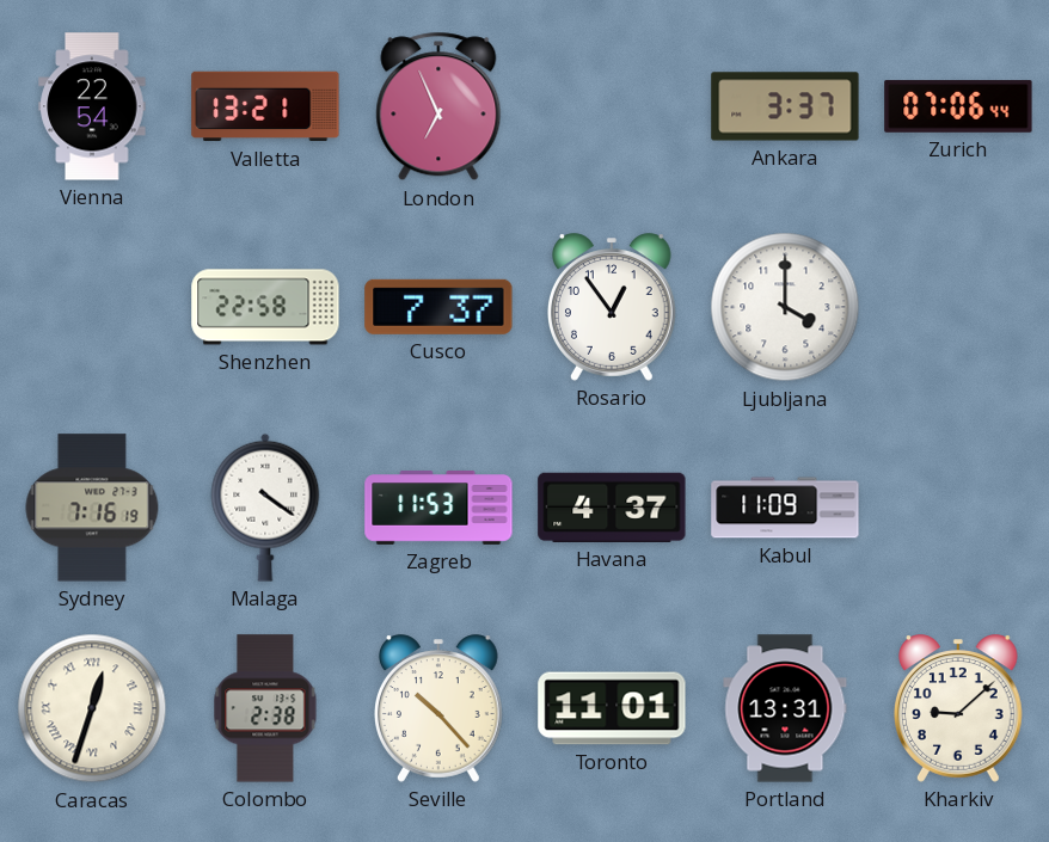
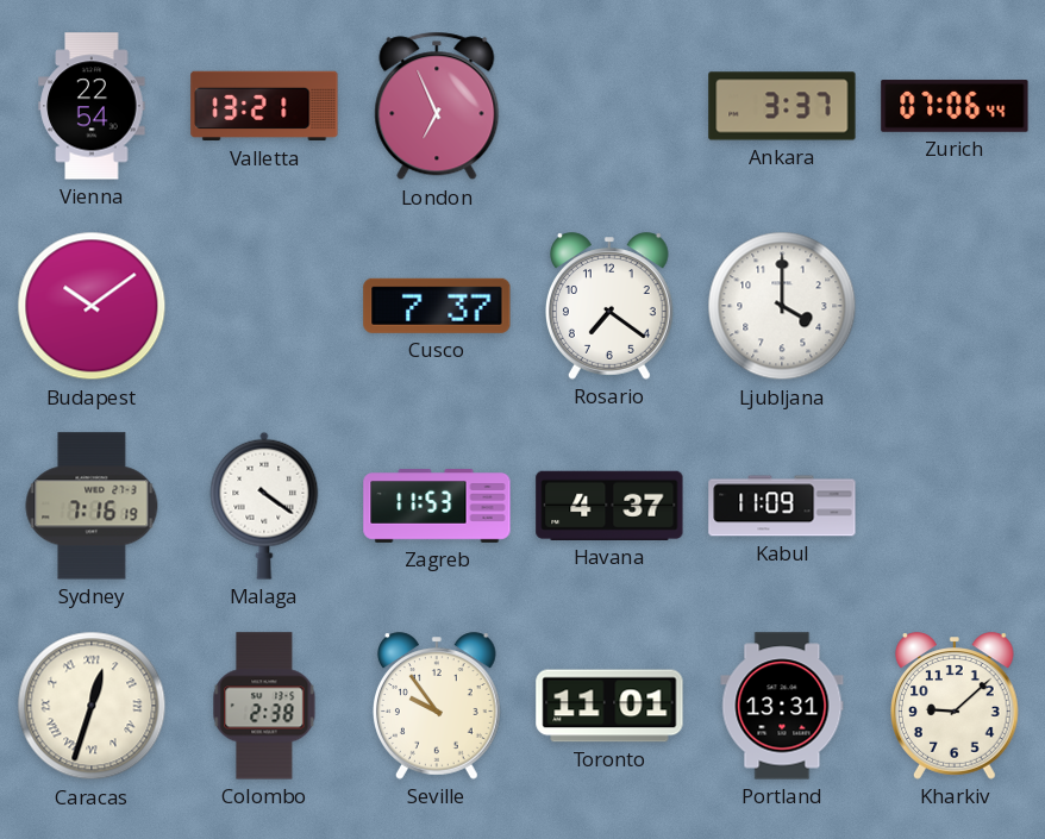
Budapest: none -> 10:09
Shenzhen: 22:58 -> none
Rosario: 12:54 -> 7:21
Seville: 10:23 -> 9:54
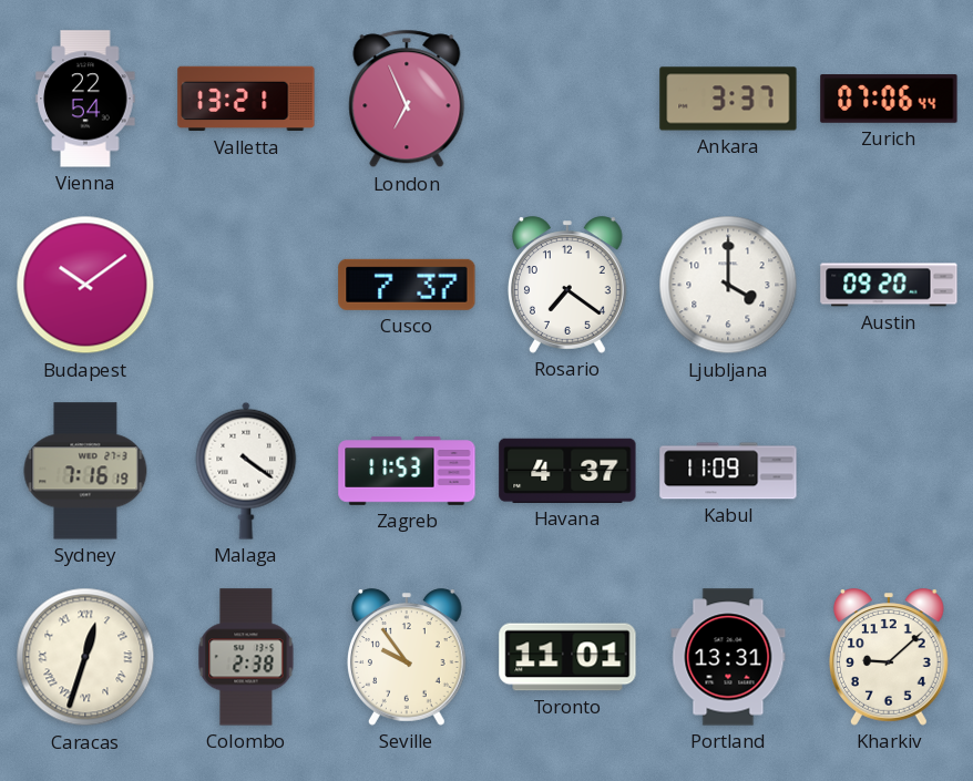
Austin: none -> 09:20
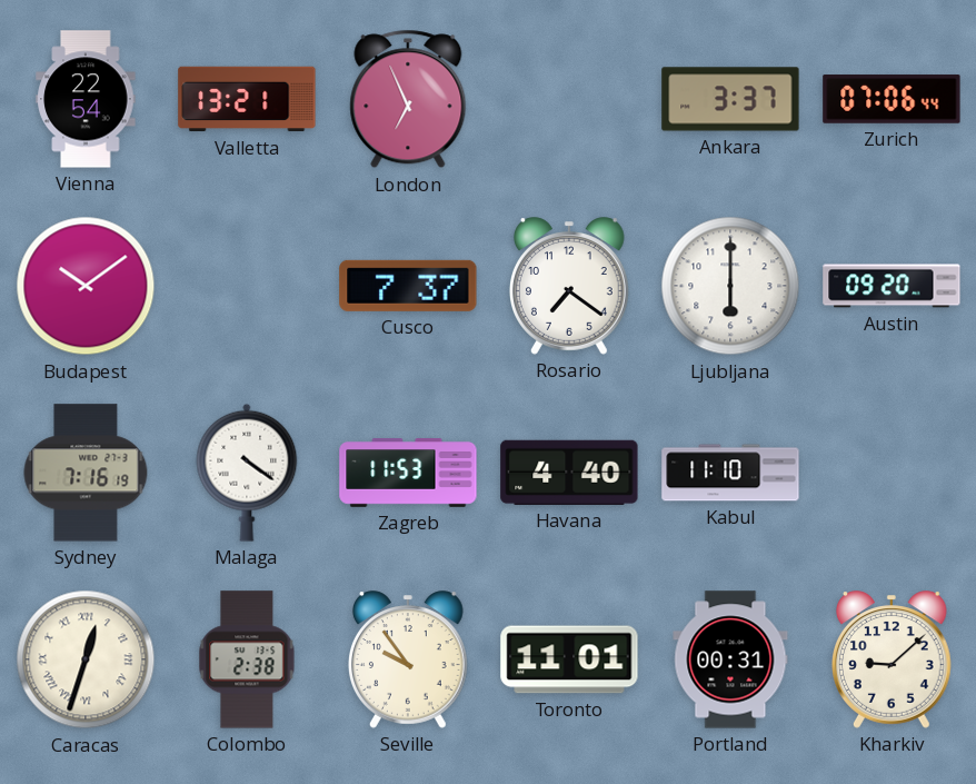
Ljubljana: 4:00 -> 6:00
Havana: 4:37 -> 4:40
Kabul: 11:09 -> 11:10
Portland: 13:31 -> 00:31
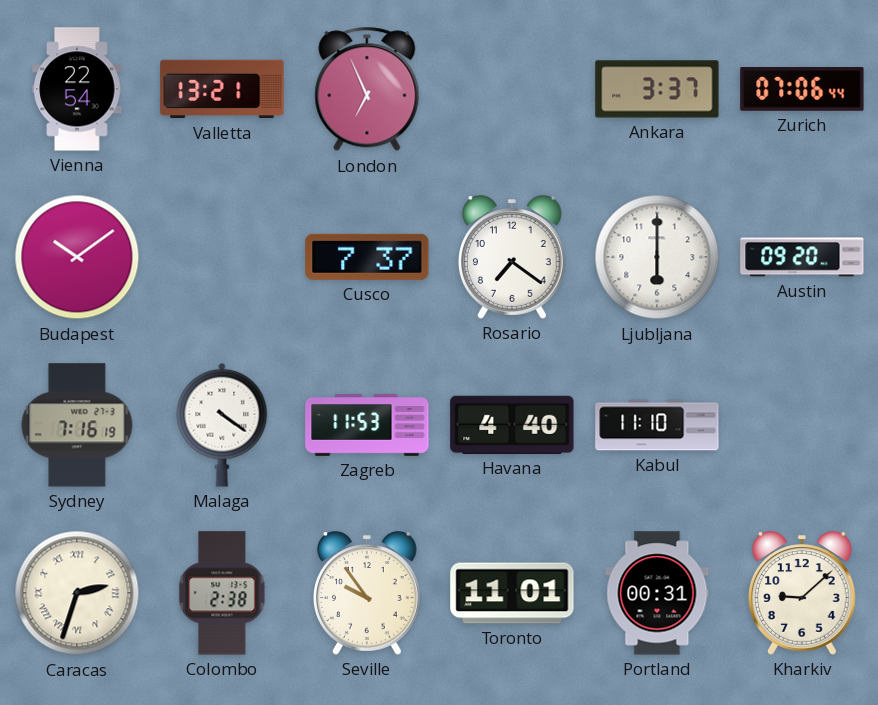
Caracas: 12:33 -> 2:33
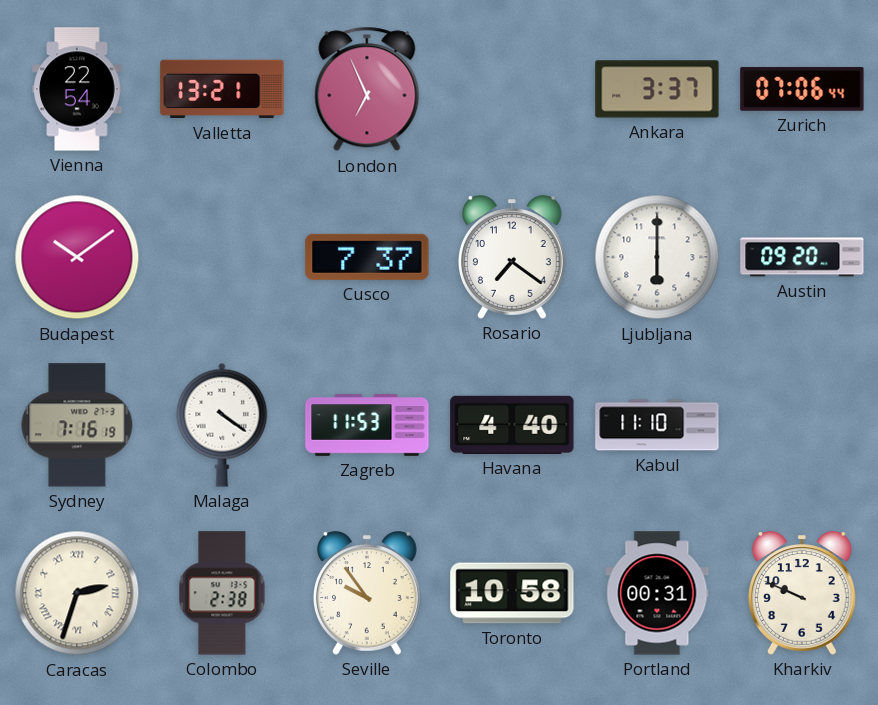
Toronto: 11:01 -> 10:58
Kharkiv: 9:08 -> 9:49
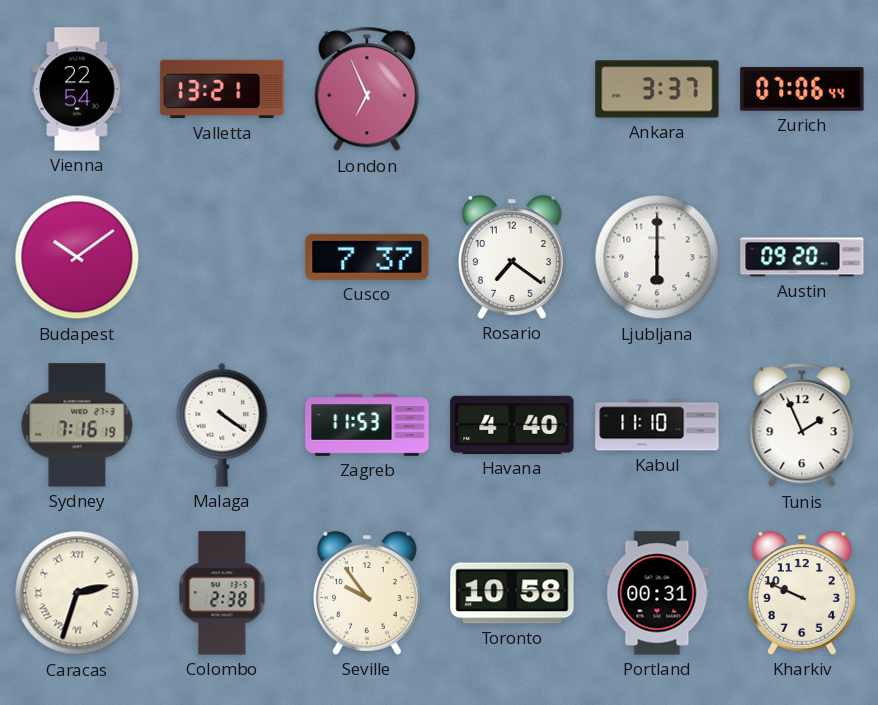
Tunis: none -> 1:56
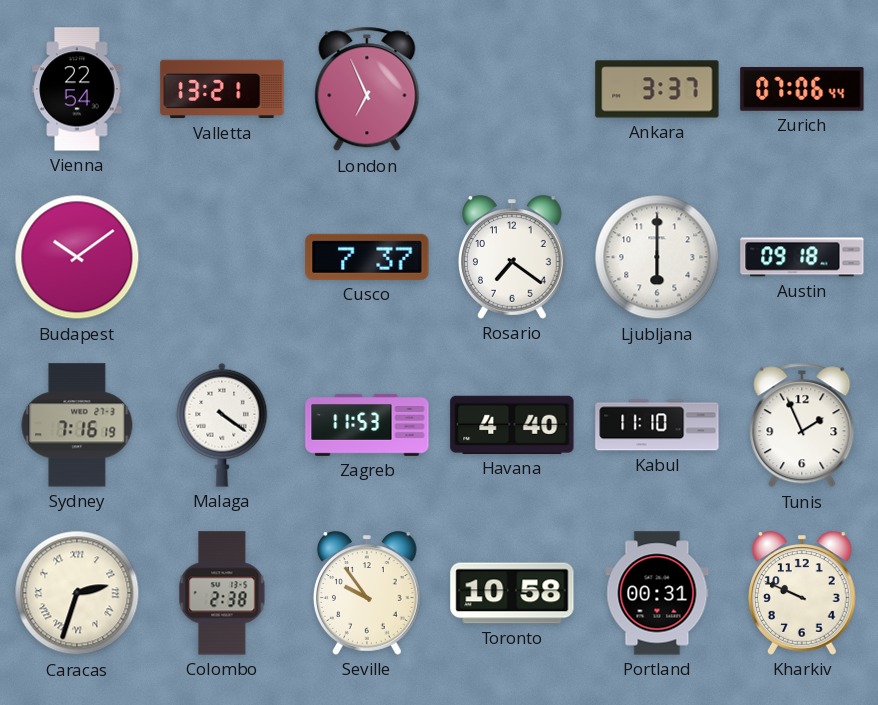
Austin: 09:20 -> 09:18
